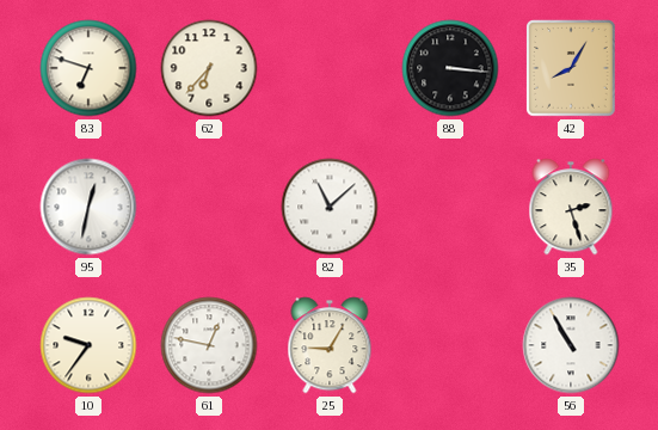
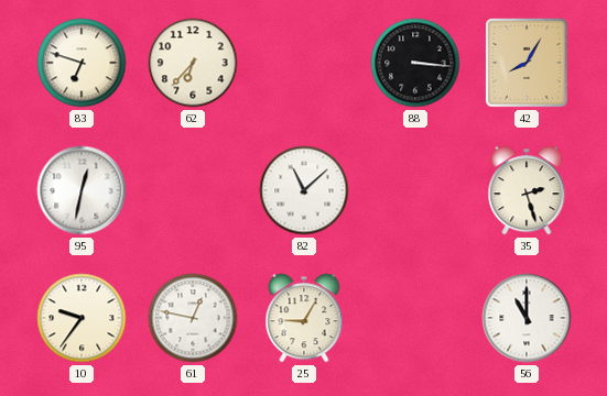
56: 10:55 -> 11:00
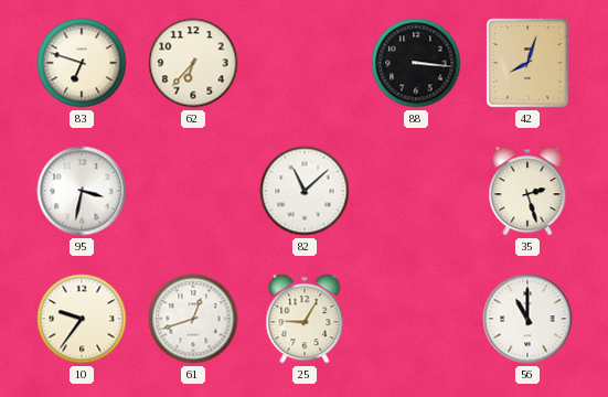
42: 8:05 -> 8:03
95: 12:32 -> 3:32
61: 12:47 -> 12:42
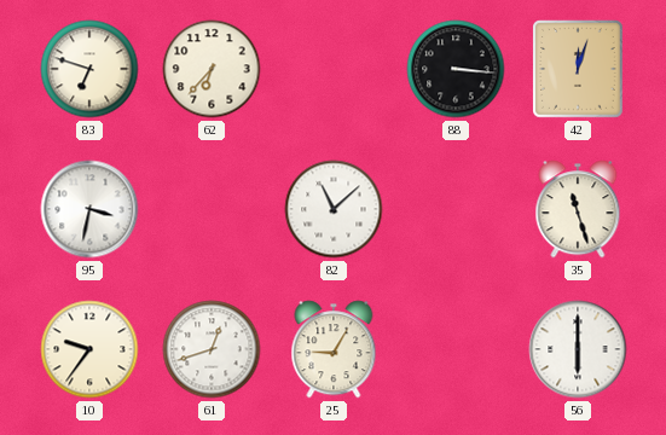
42: 8:03 -> 12:03
35: 2:27 -> 11:27
56: 11:00 -> 6:00
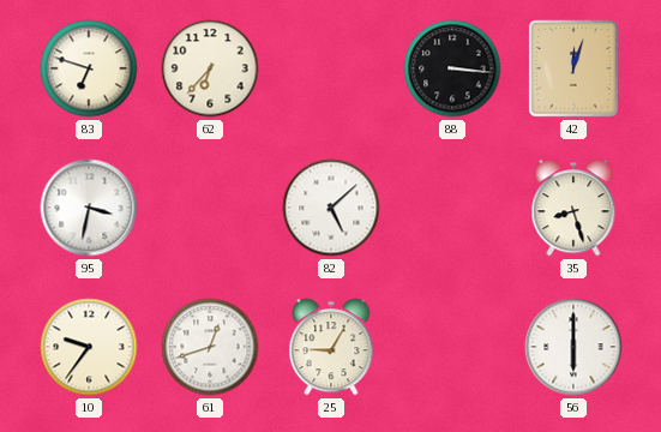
82: 11:08 -> 5:08
35: 11:27 -> 8:27
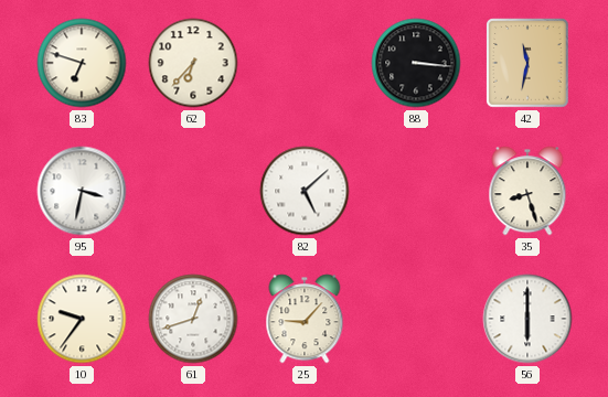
42: 12:03 -> 11:32
25: 9:05 -> 9:07
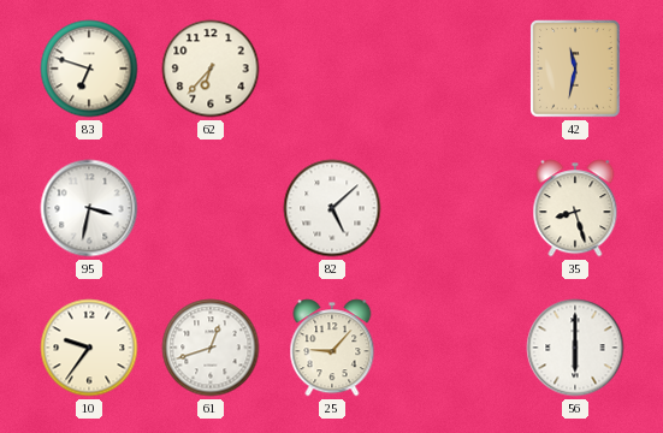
88: 3:16 -> none
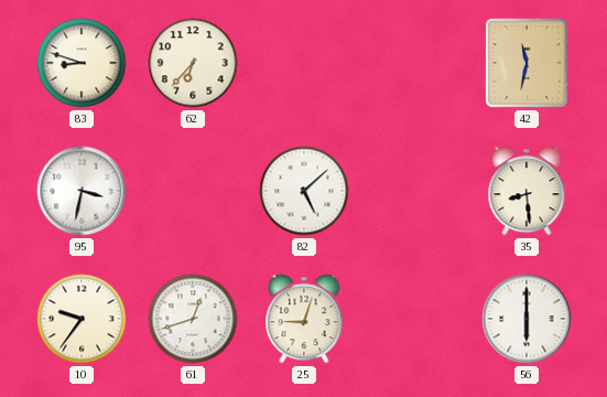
83: 6:48 -> 8:48
35: 8:27 -> 8:29
25: 9:07 -> 9:03
